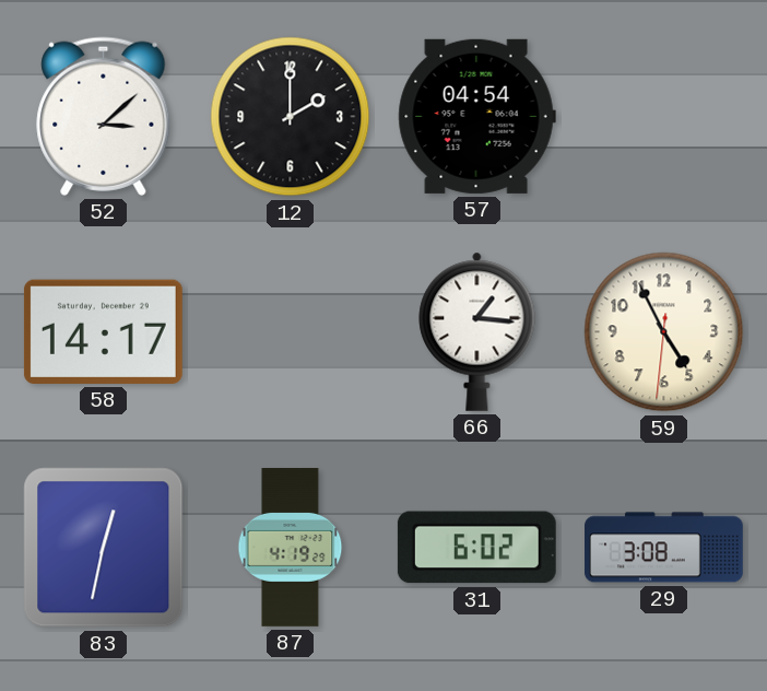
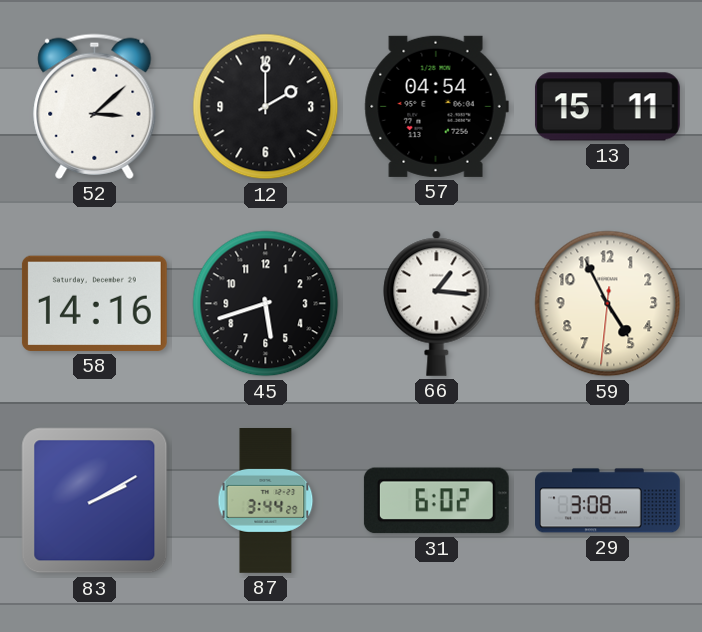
13: none -> 15:11
58: 14:17 -> 14:16
45: none -> 5:42
83: 12:32 -> 2:10
87: 4:19 -> 3:44
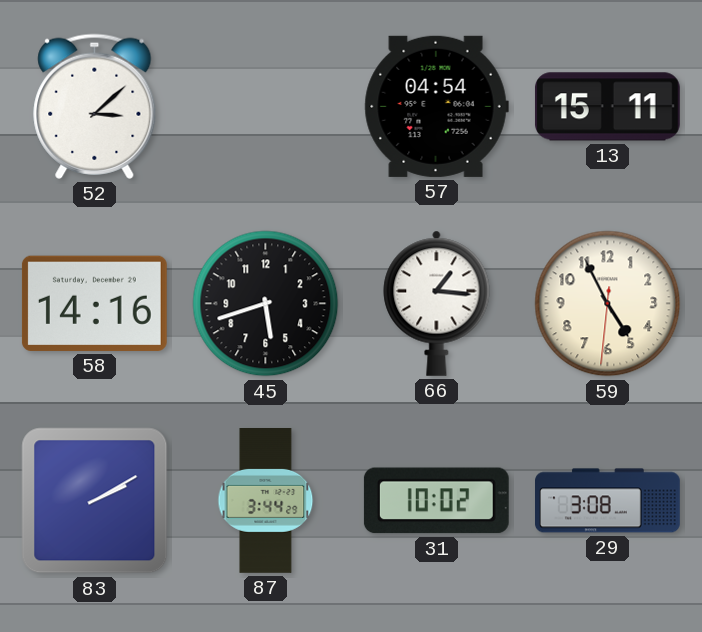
12: 2:00 -> none
31: 6:02 -> 10:02
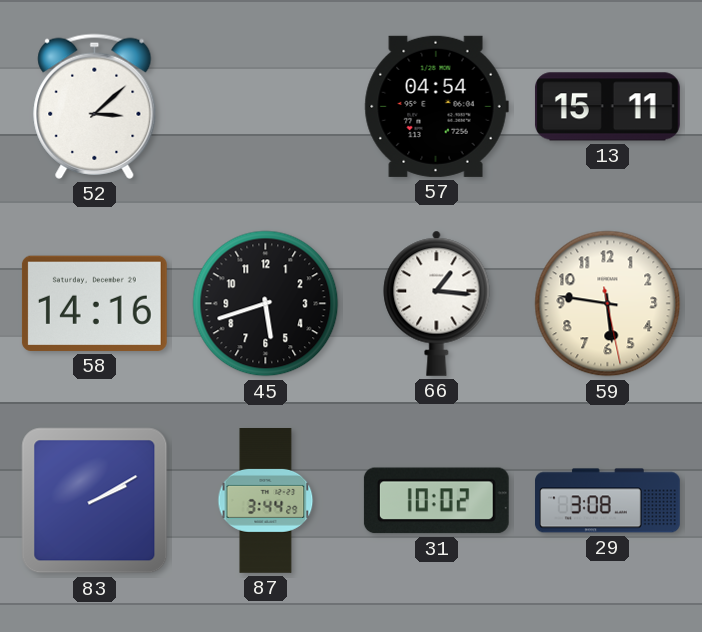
59: 4:55 -> 5:46
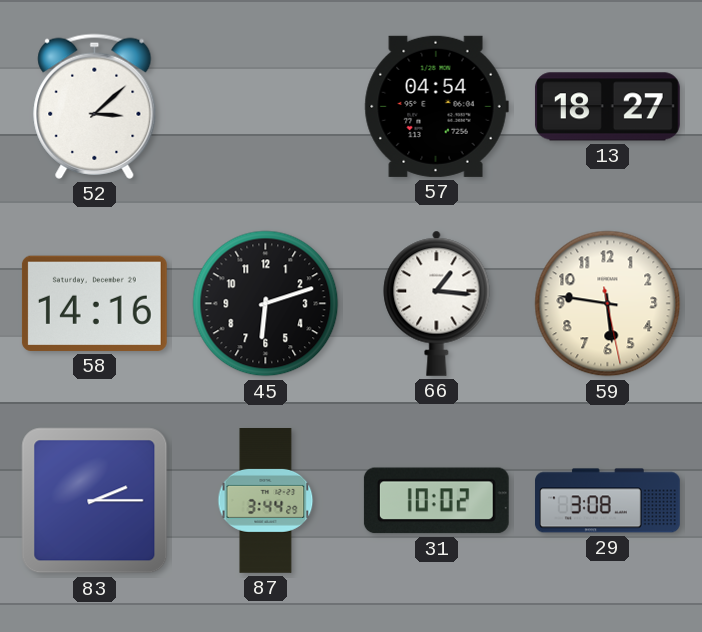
13: 15:11 -> 18:27
45: 5:42 -> 6:12
83: 2:10 -> 2:15
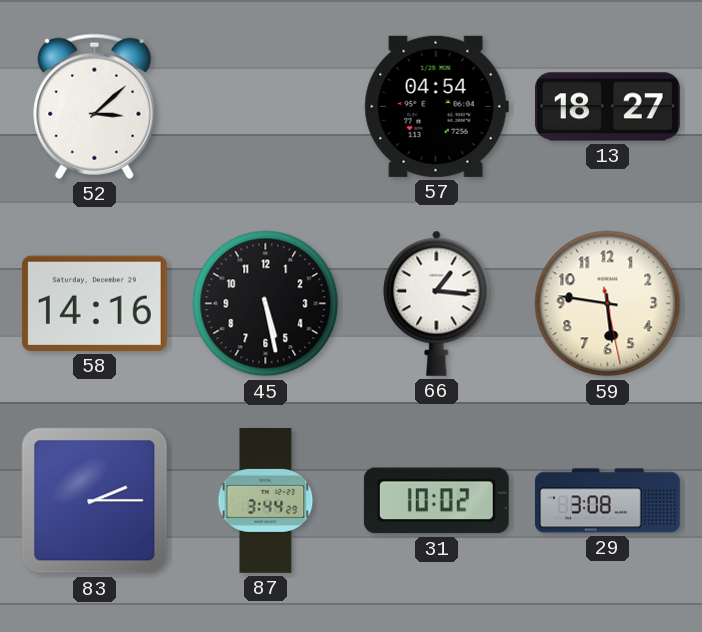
45: 6:12 -> 5:28
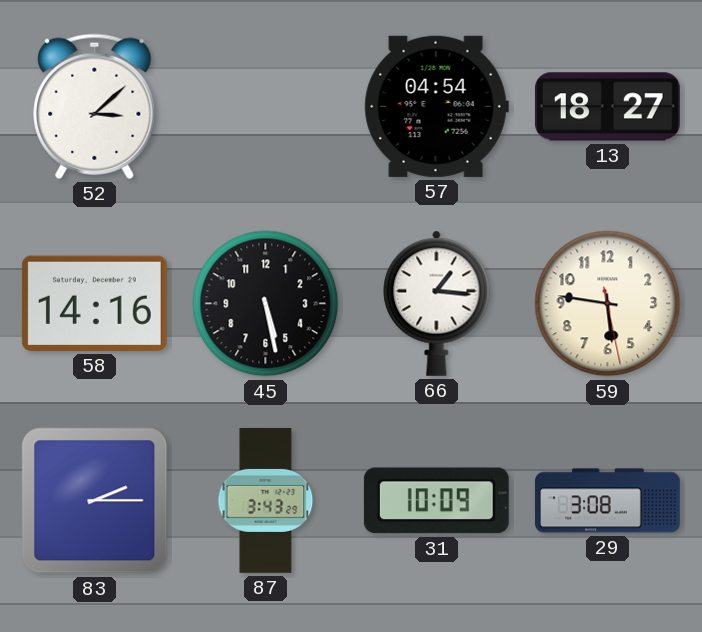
87: 3:44 -> 3:43
31: 10:02 -> 10:09
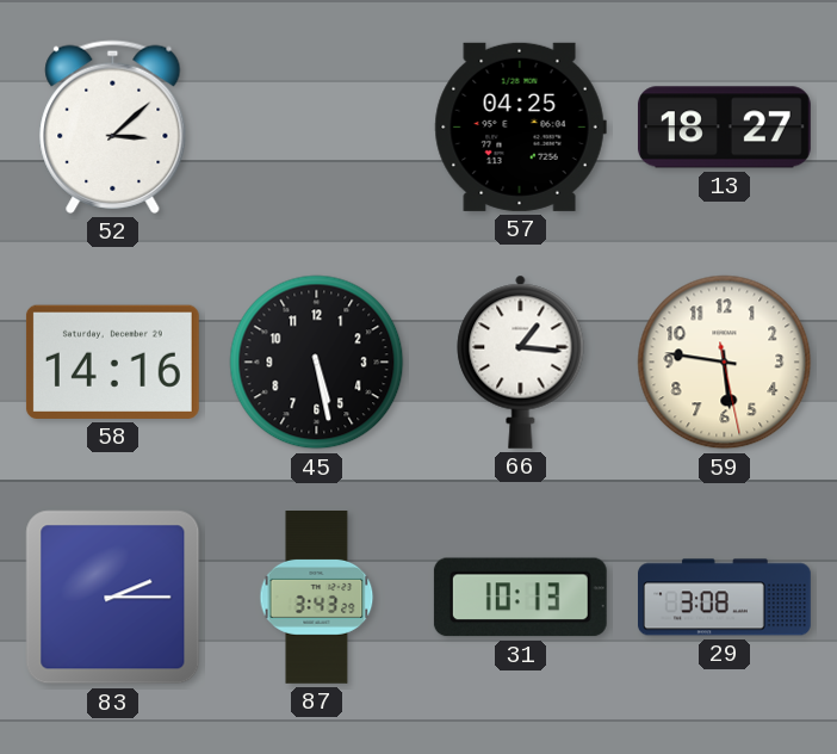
57: 04:54 -> 04:25
31: 10:09 -> 10:13
